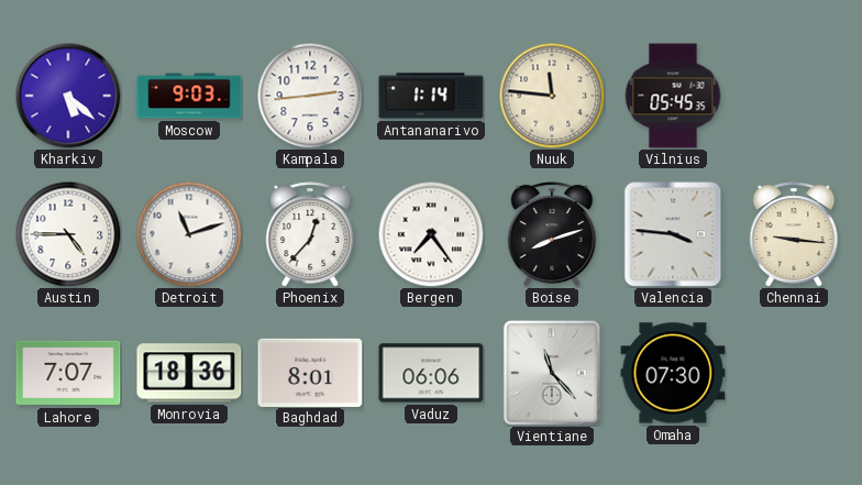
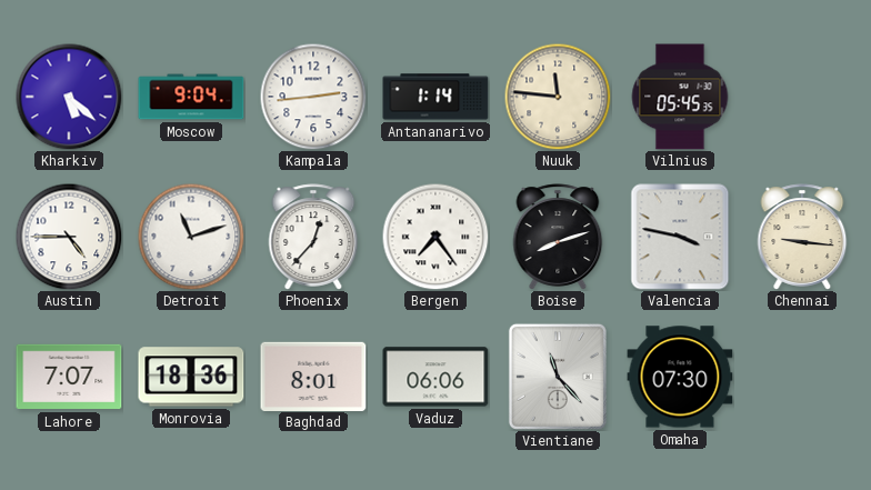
Moscow: 9:03 -> 9:04
Valencia: 3:46 -> 3:47
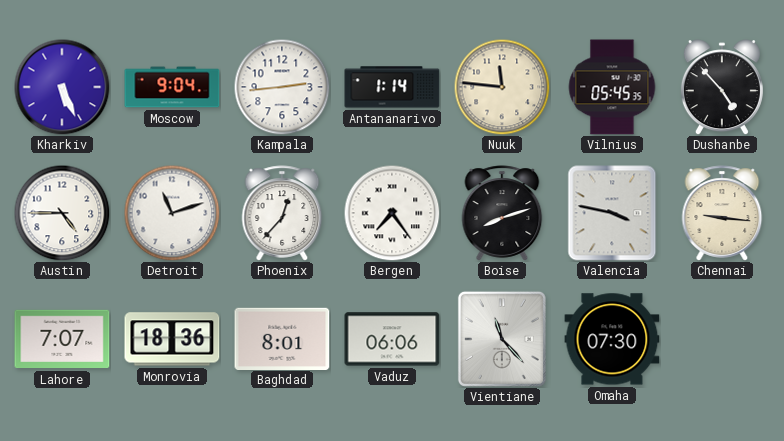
Kharkiv: 5:22 -> 5:26
Dushanbe: none -> 4:53
